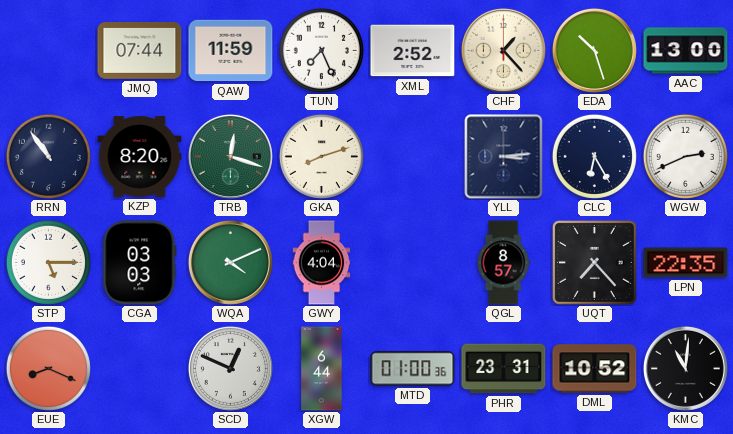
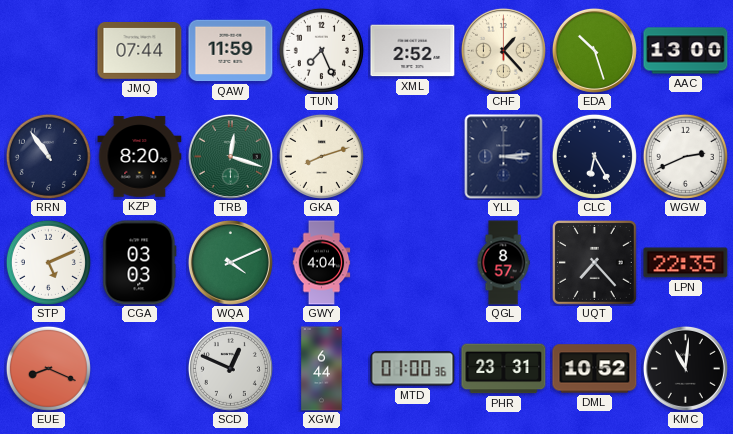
STP: 5:15 -> 5:11
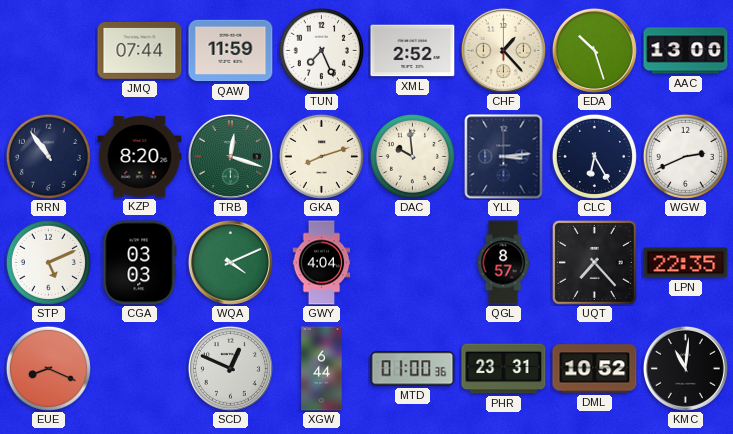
DAC: none -> 9:59
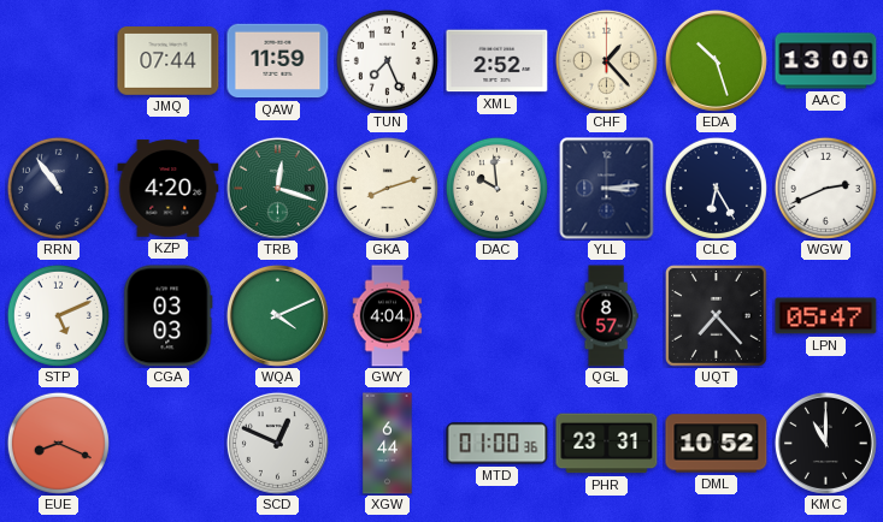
KZP: 8:20 -> 4:20
LPN: 22:35 -> 05:47
KMC: 11:01 -> 11:00
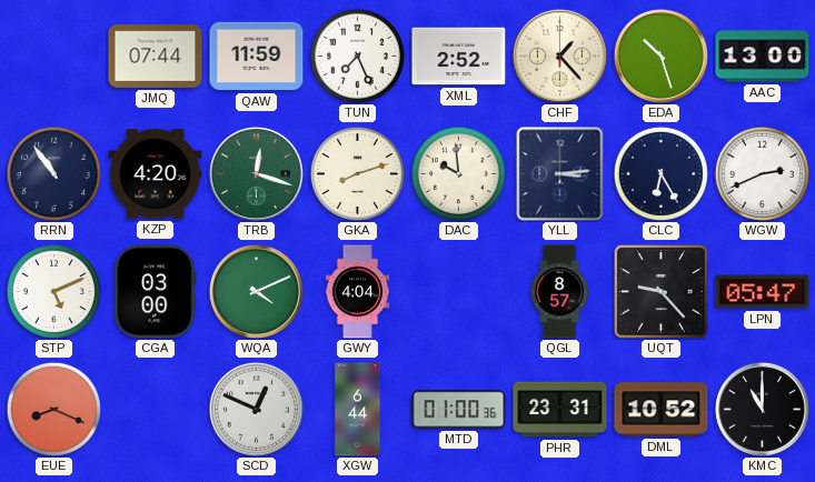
CGA: 03:03 -> 03:00
UQT: 7:23 -> 9:23
